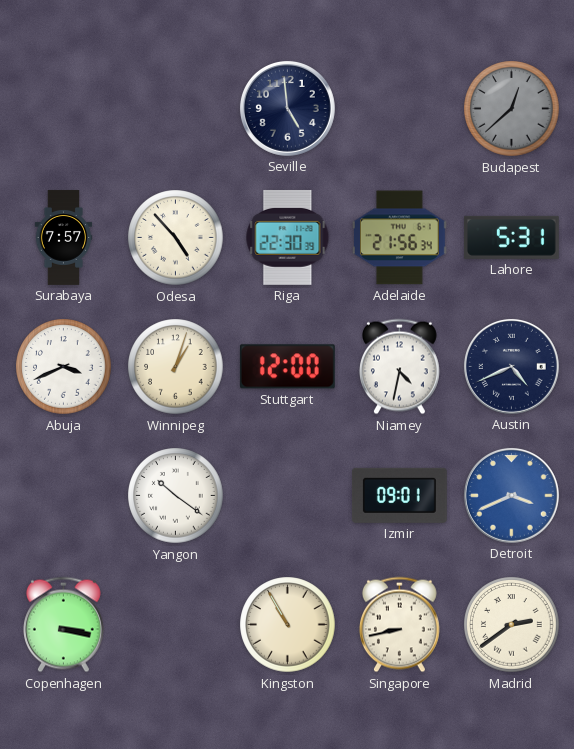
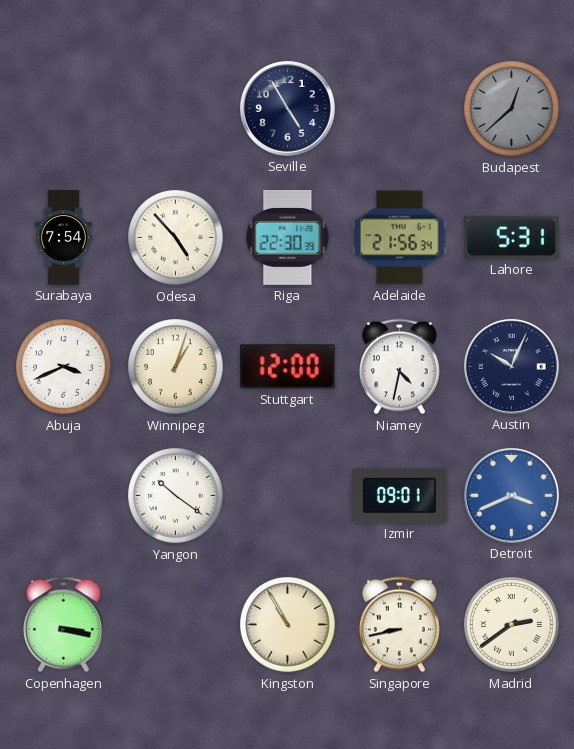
Seville: 4:59 -> 4:55
Surabaya: 7:57 -> 7:54
Austin: 4:41 -> 10:04
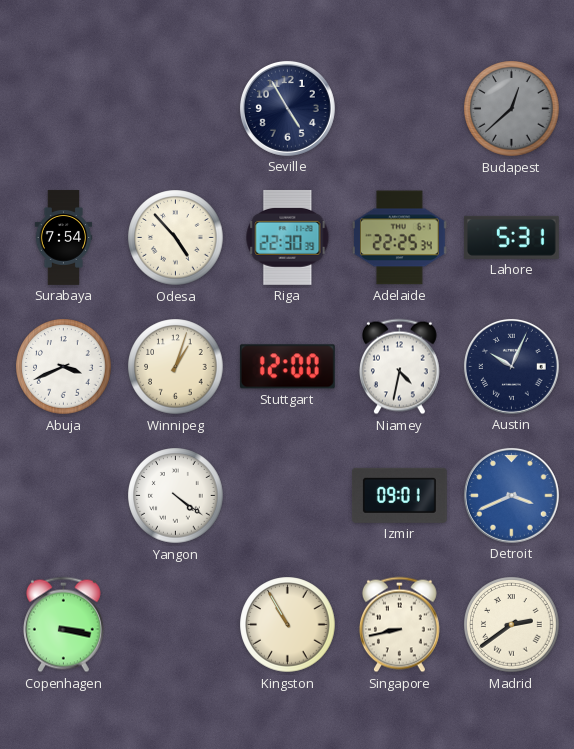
Adelaide: 21:56 -> 22:25
Yangon: 10:21 -> 4:21
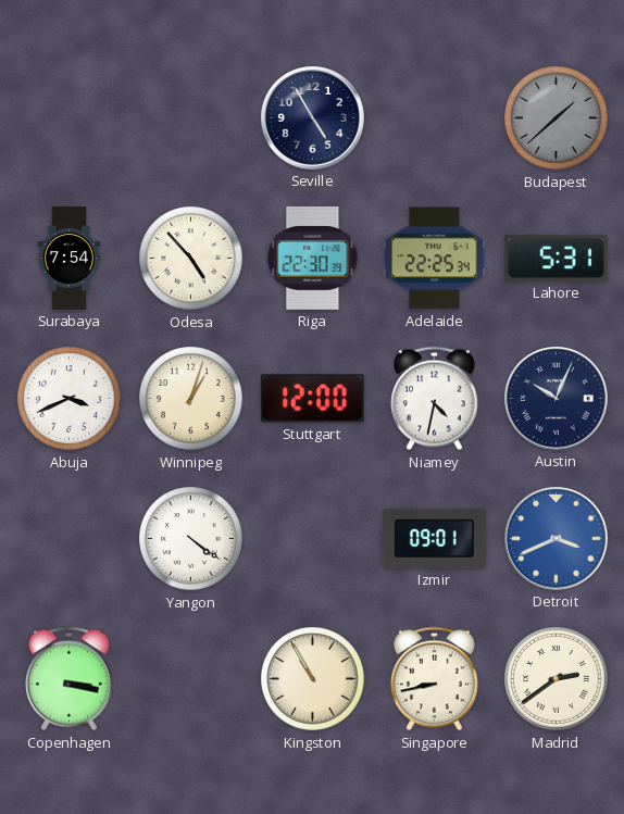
Budapest: 12:38 -> 1:38
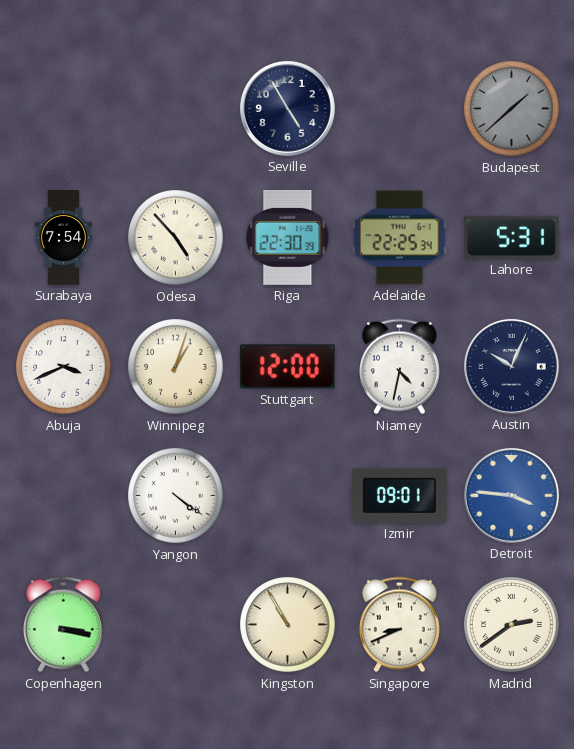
Detroit: 3:41 -> 3:46
Singapore: 8:43 -> 8:41
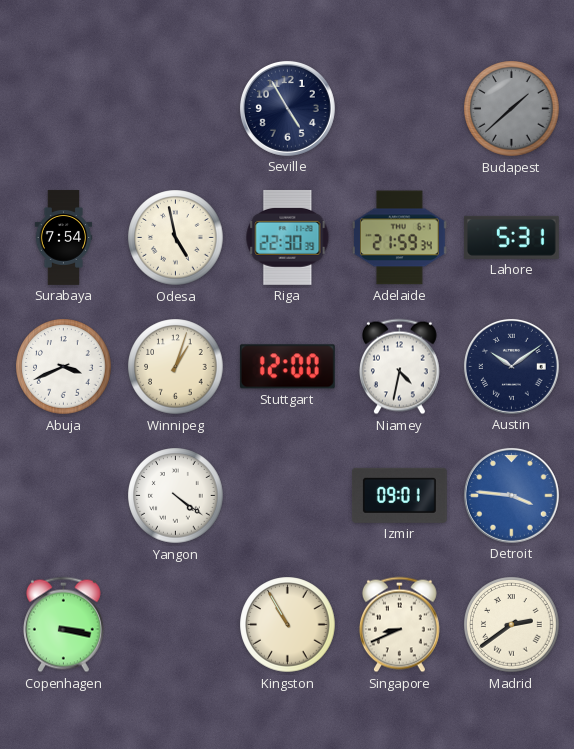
Odesa: 4:53 -> 4:58
Adelaide: 22:25 -> 21:59
Austin: 10:04 -> 10:09
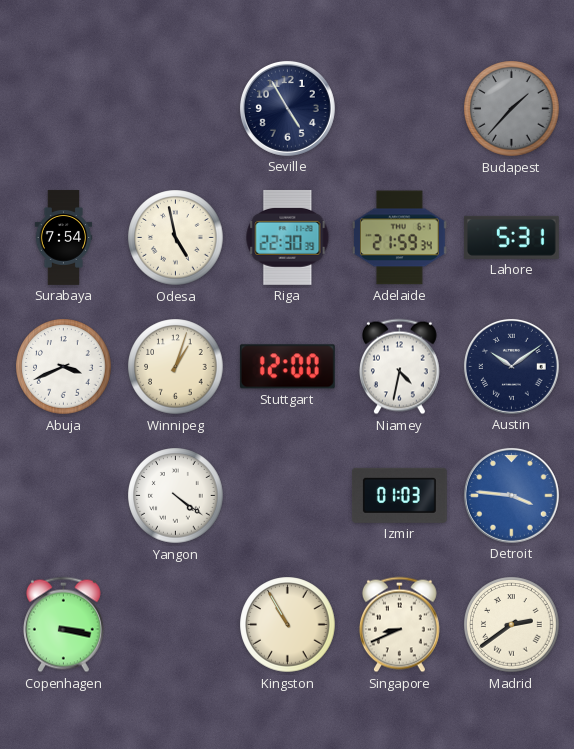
Budapest: 1:38 -> 1:37
Izmir: 09:01 -> 01:03
